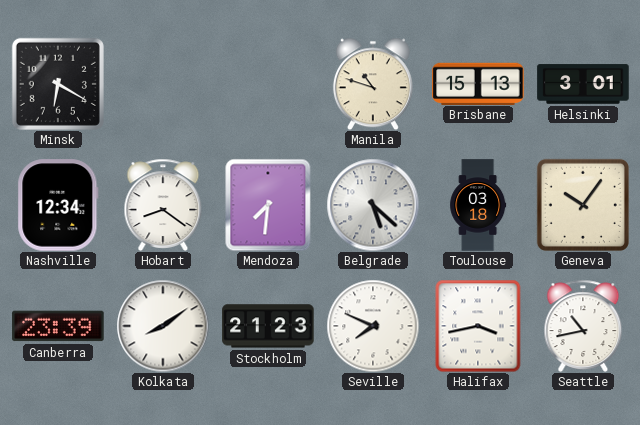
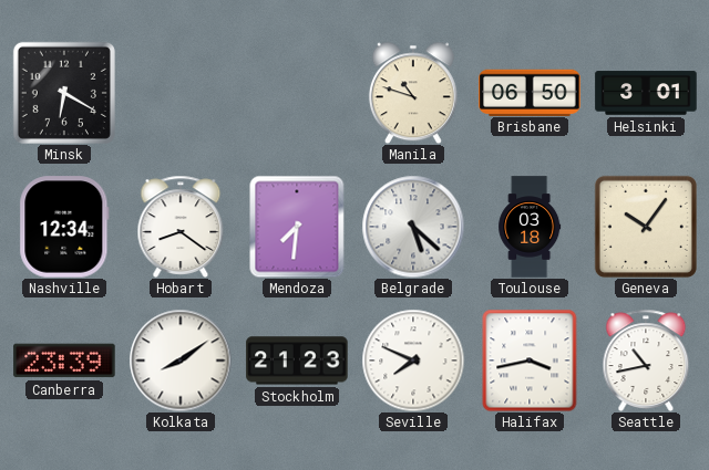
Brisbane: 15:13 -> 06:50
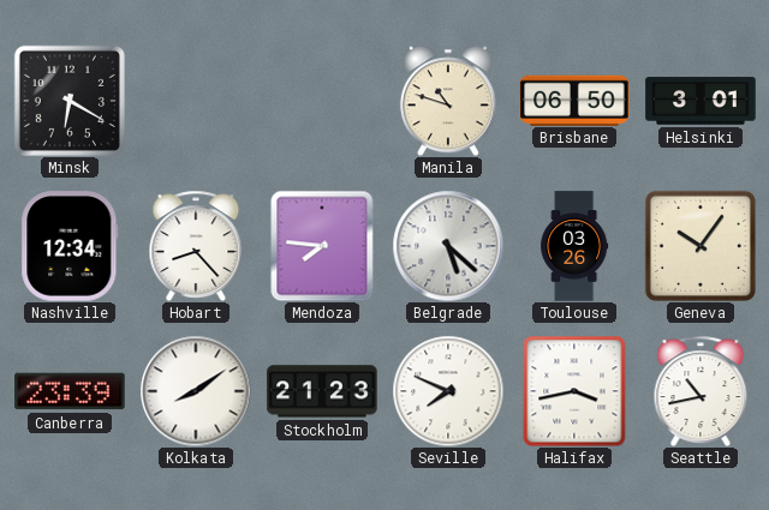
Hobart: 8:21 -> 8:23
Mendoza: 7:31 -> 7:46
Toulouse: 03:18 -> 03:26
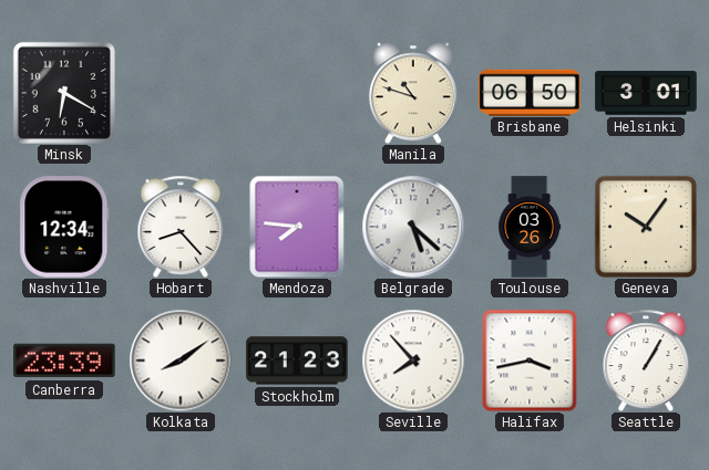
Seville: 7:49 -> 7:53
Seattle: 10:43 -> 1:05
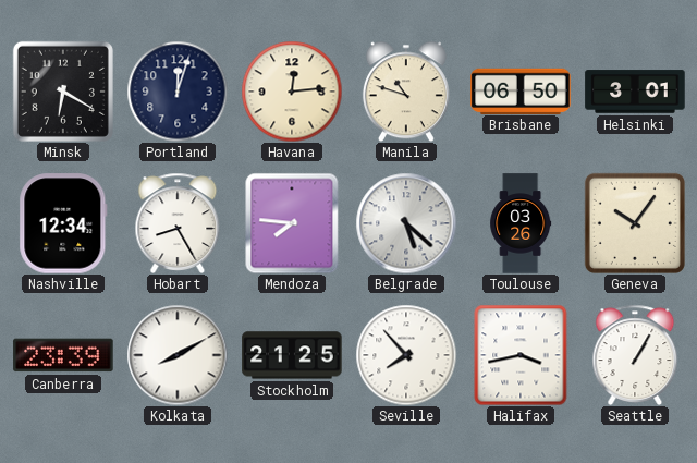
Portland: none -> 12:03
Havana: none -> 12:14
Hobart: 8:23 -> 8:25
Kolkata: 8:09 -> 8:10
Stockholm: 21:23 -> 21:25
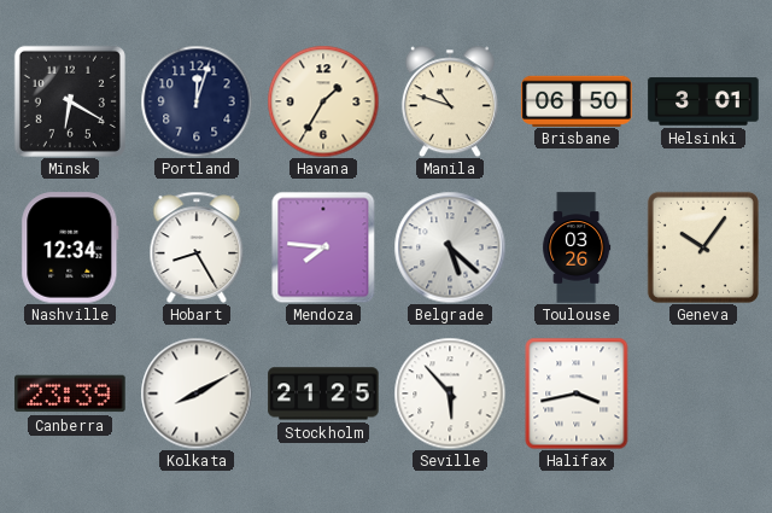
Havana: 12:14 -> 1:35
Seville: 7:53 -> 5:53
Seattle: 1:05 -> none
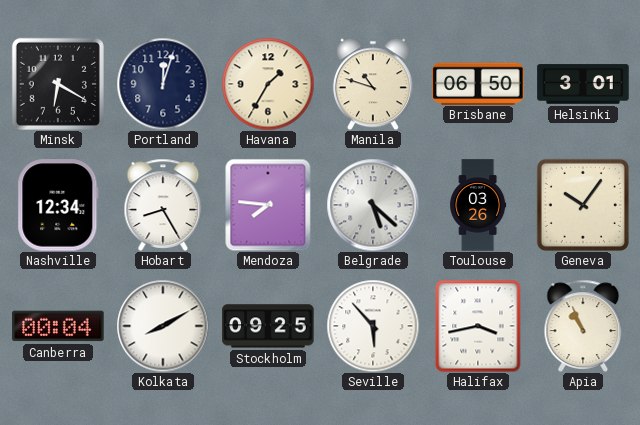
Canberra: 23:39 -> 00:04
Stockholm: 21:25 -> 09:25
Apia: none -> 10:56
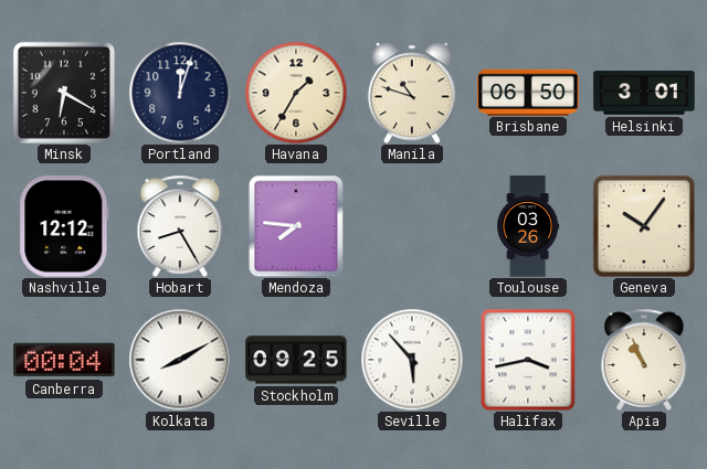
Nashville: 12:34 -> 12:12
Belgrade: 5:22 -> none
